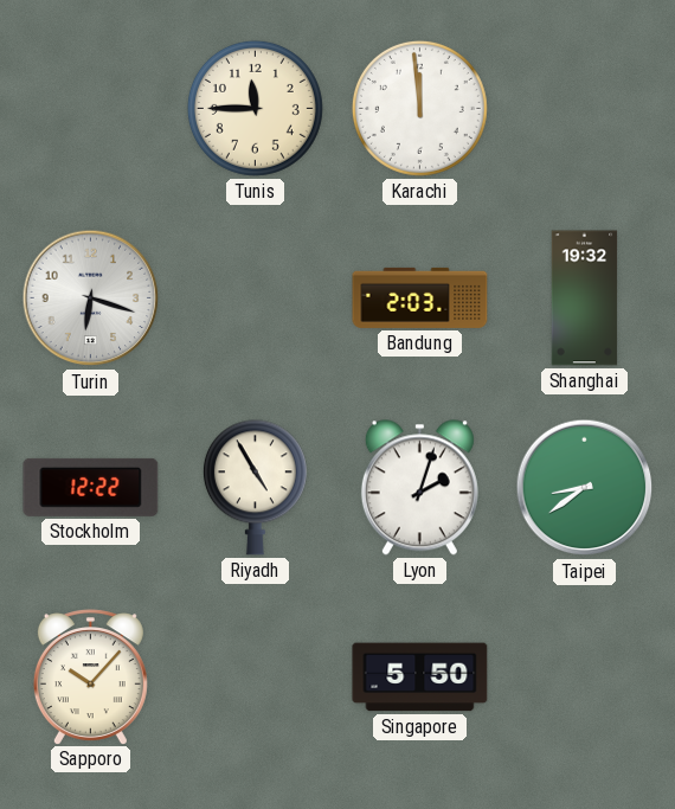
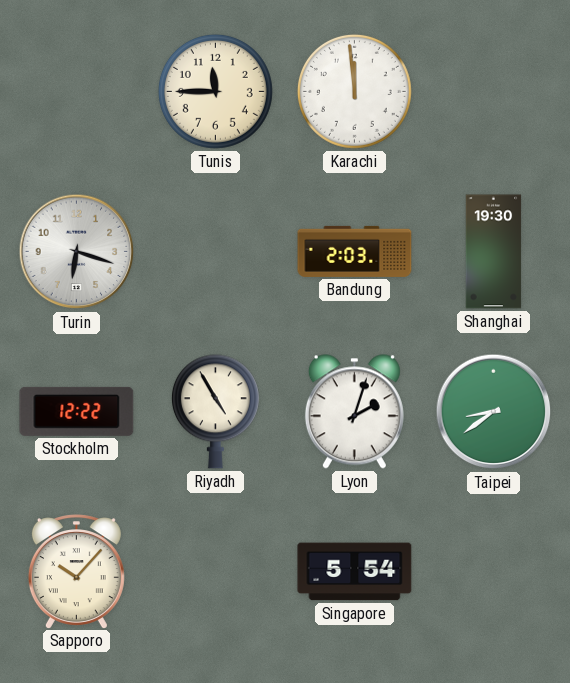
Shanghai: 19:32 -> 19:30
Singapore: 5:50 -> 5:54
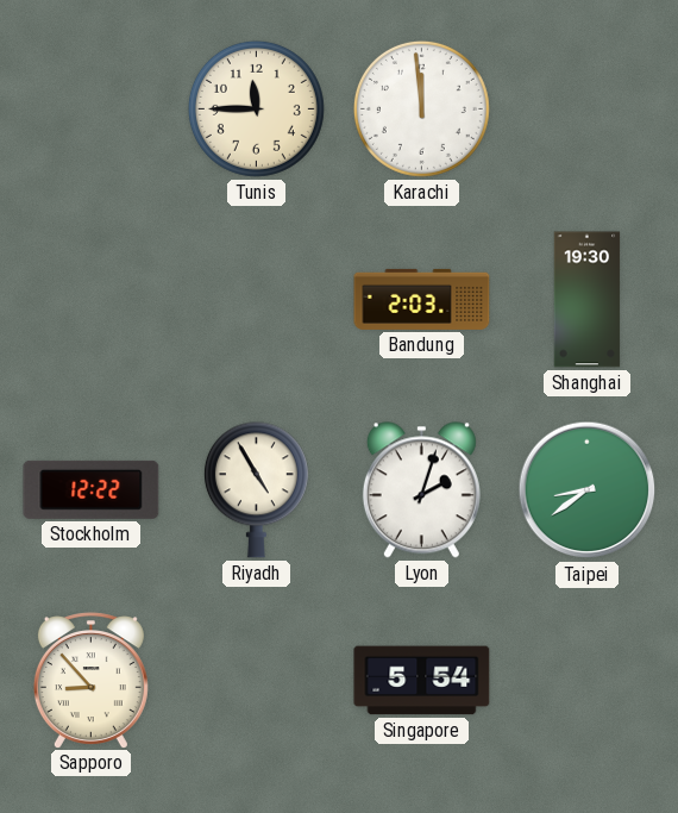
Turin: 6:18 -> none
Sapporo: 10:07 -> 8:53
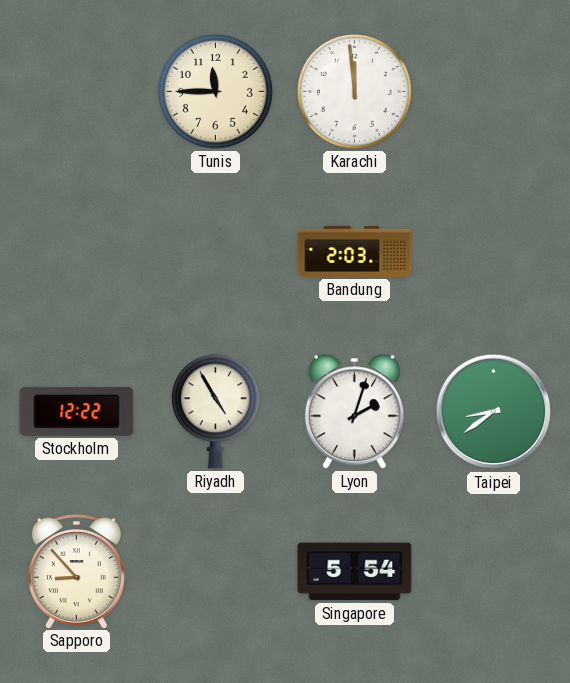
Shanghai: 19:30 -> none
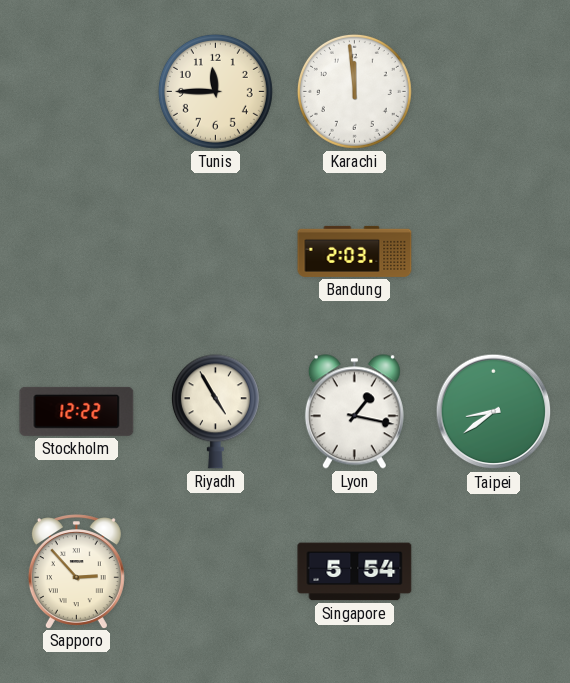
Lyon: 2:03 -> 1:17
Sapporo: 8:53 -> 2:53
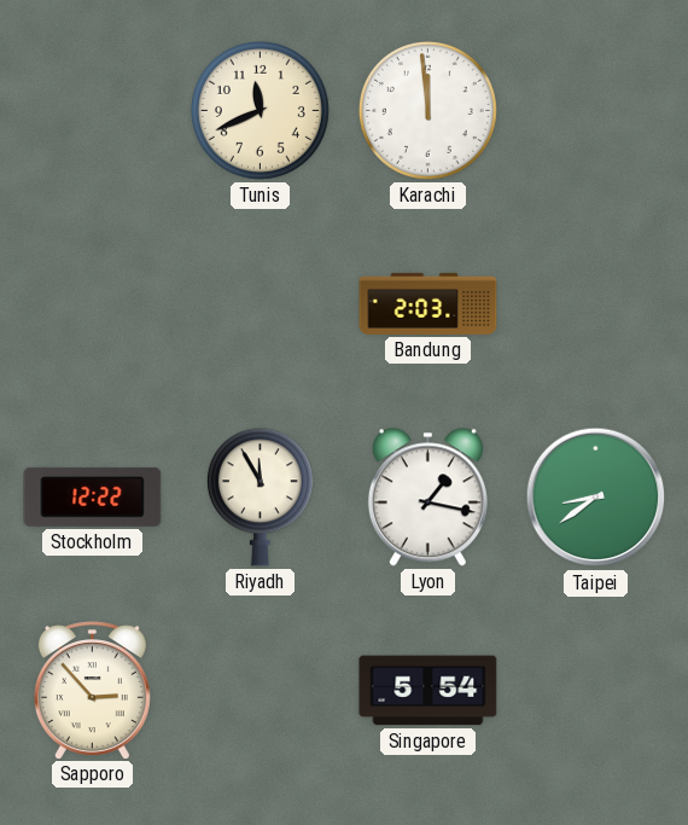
Tunis: 11:45 -> 11:41
Riyadh: 4:55 -> 11:55
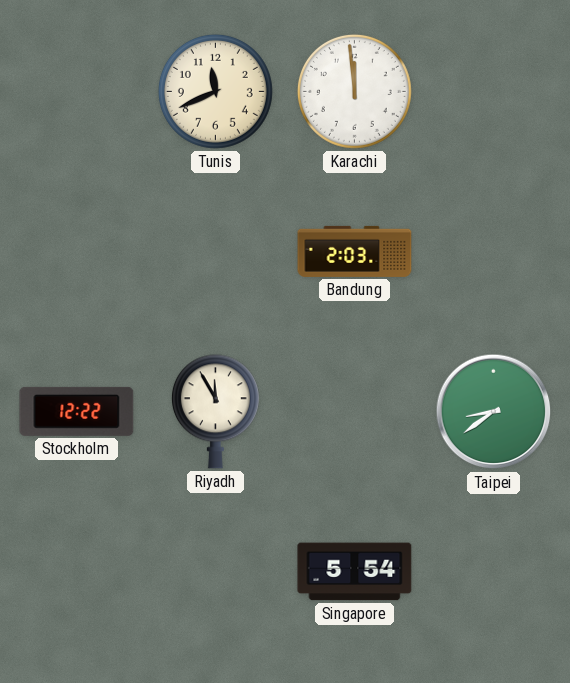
Lyon: 1:17 -> none
Sapporo: 2:53 -> none
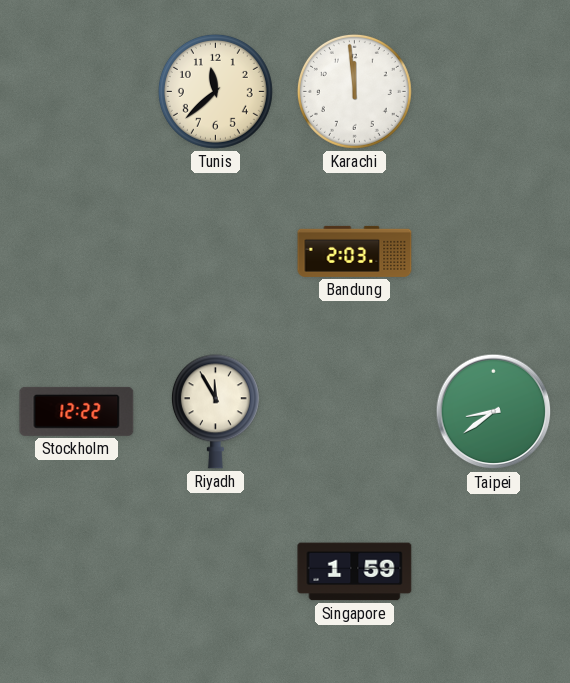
Tunis: 11:41 -> 11:38
Singapore: 5:54 -> 1:59
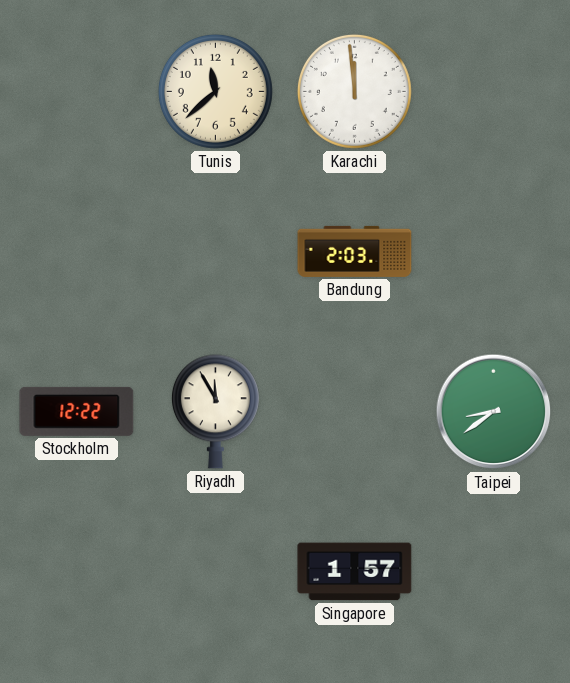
Singapore: 1:59 -> 1:57
